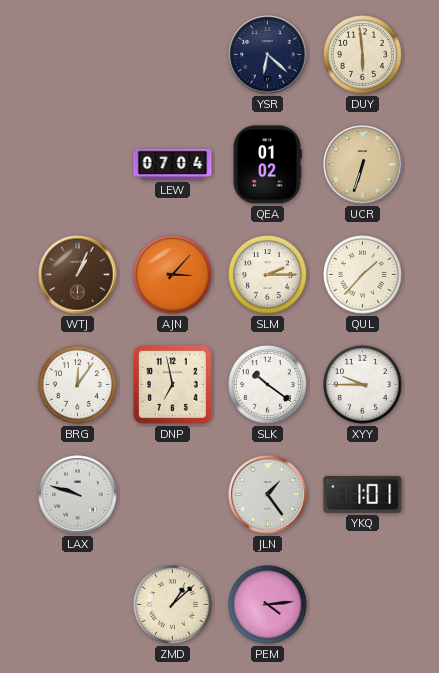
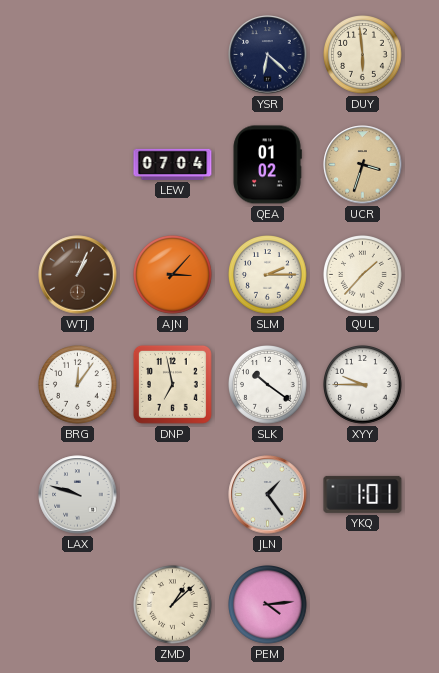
UCR: 6:33 -> 3:33
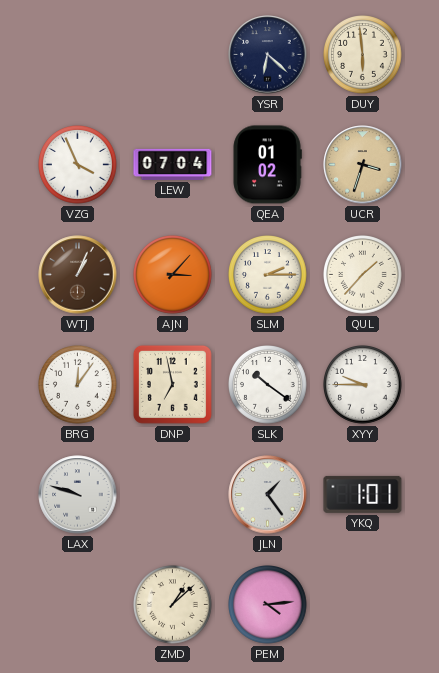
VZG: none -> 3:56
